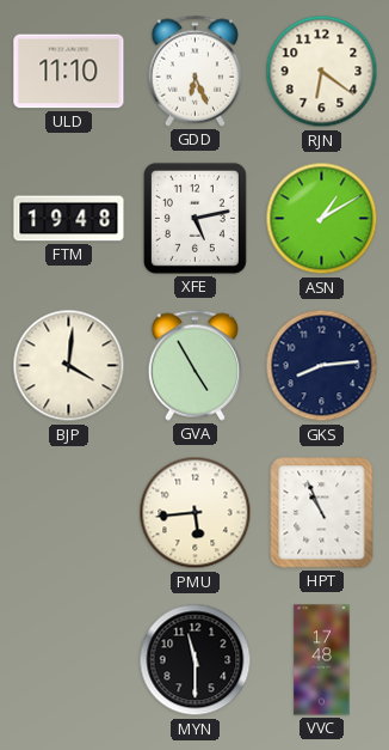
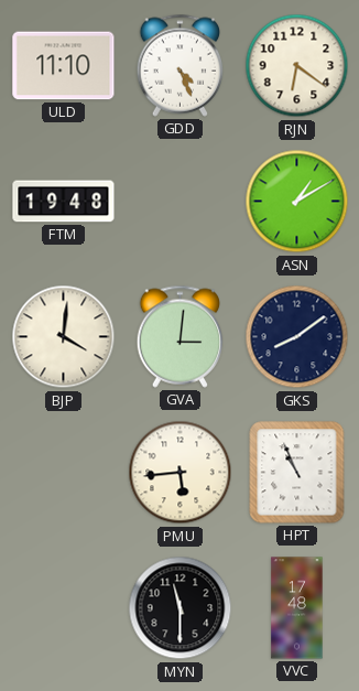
GDD: 6:26 -> 4:26
XFE: 5:13 -> none
GVA: 4:55 -> 3:01
GKS: 8:14 -> 8:09
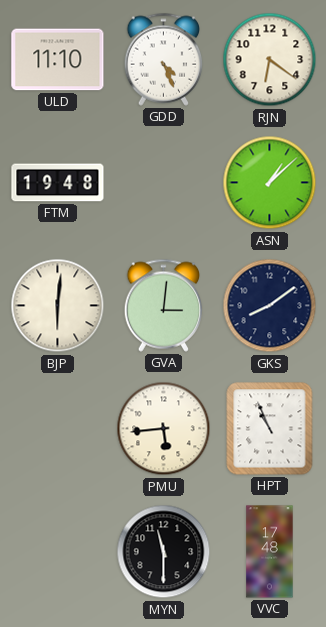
ASN: 1:10 -> 1:08
BJP: 4:01 -> 6:01
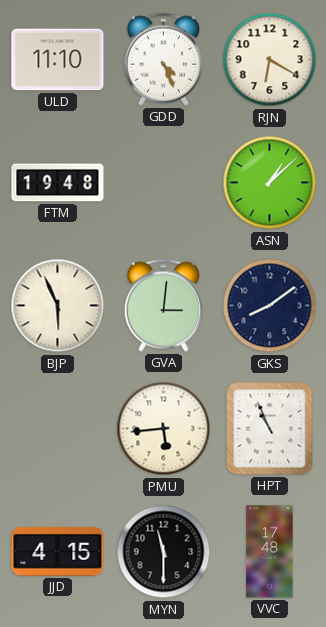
RJN: 6:21 -> 6:20
BJP: 6:01 -> 5:56
JJD: none -> 4:15
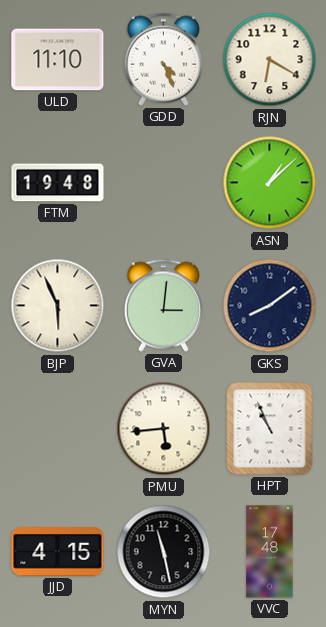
MYN: 11:30 -> 11:28
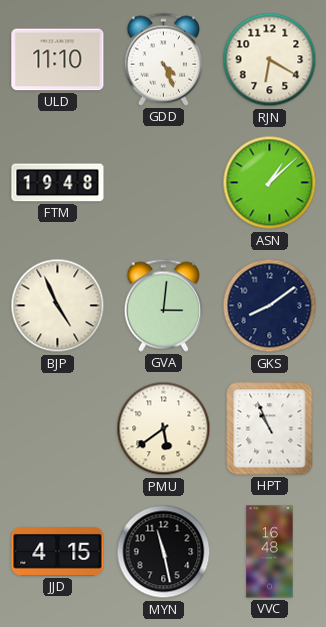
BJP: 5:56 -> 4:56
PMU: 5:44 -> 5:39
VVC: 17:48 -> 16:48
